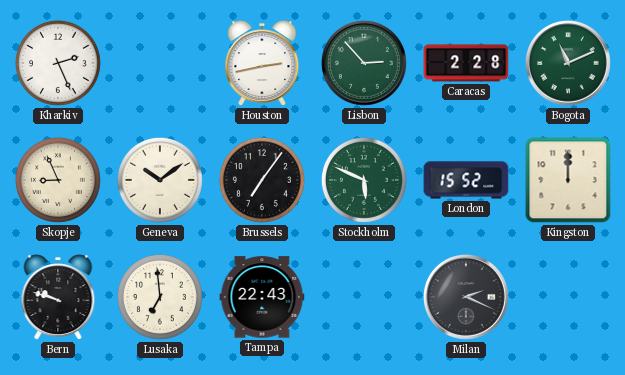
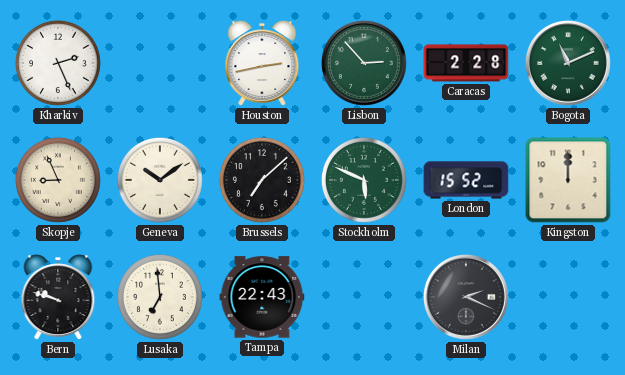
Brussels: 7:06 -> 7:08
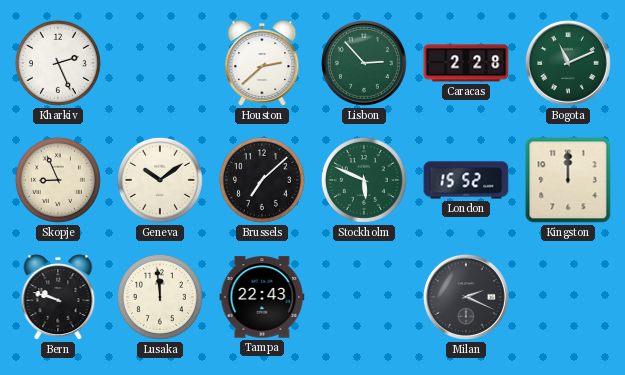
Houston: 2:43 -> 2:38
Lusaka: 6:59 -> 11:59
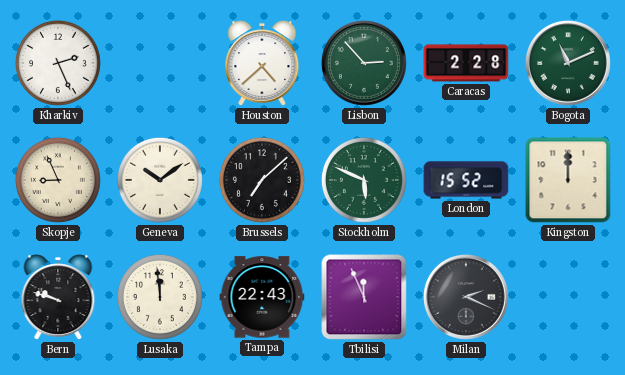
Houston: 2:38 -> 4:38
Tbilisi: none -> 11:56
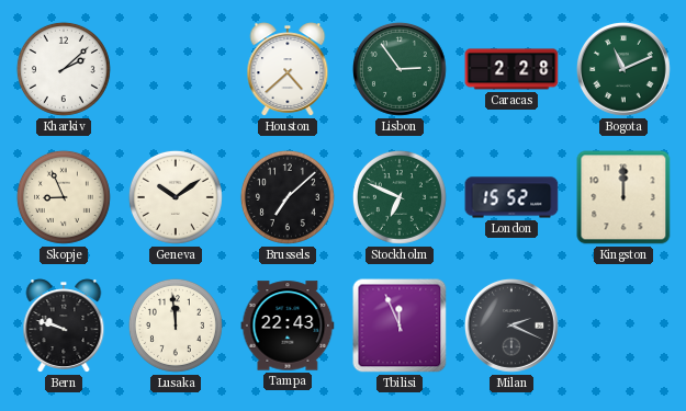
Kharkiv: 2:26 -> 2:08
Lisbon: 2:53 -> 2:54
Stockholm: 5:49 -> 6:49
